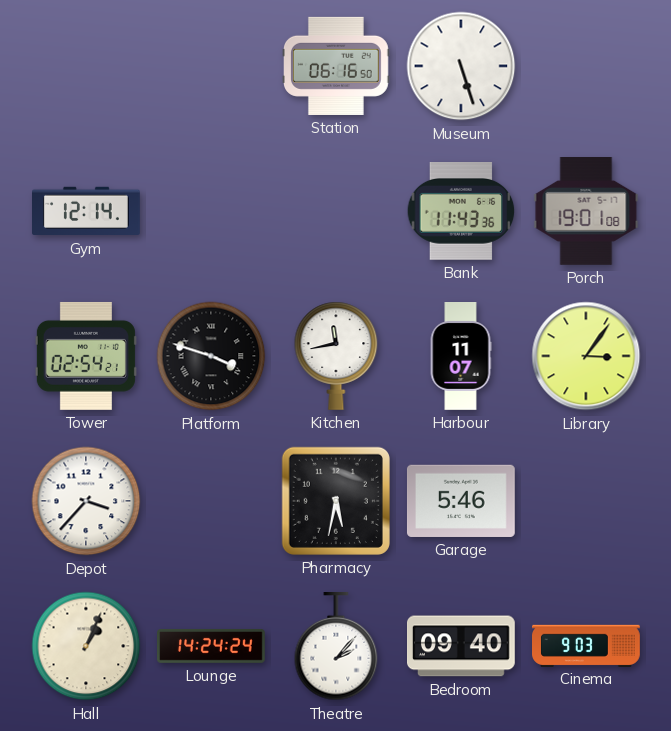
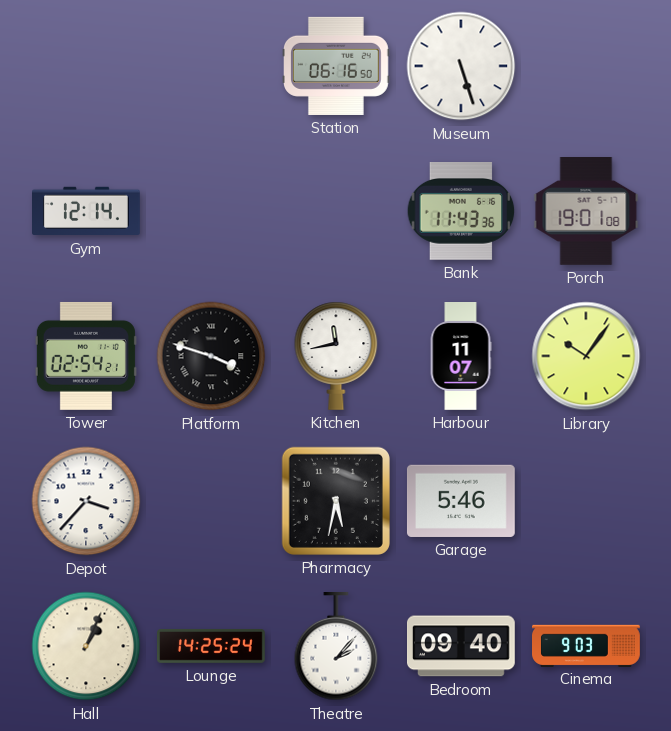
Library: 3:06 -> 10:06
Lounge: 14:24 -> 14:25
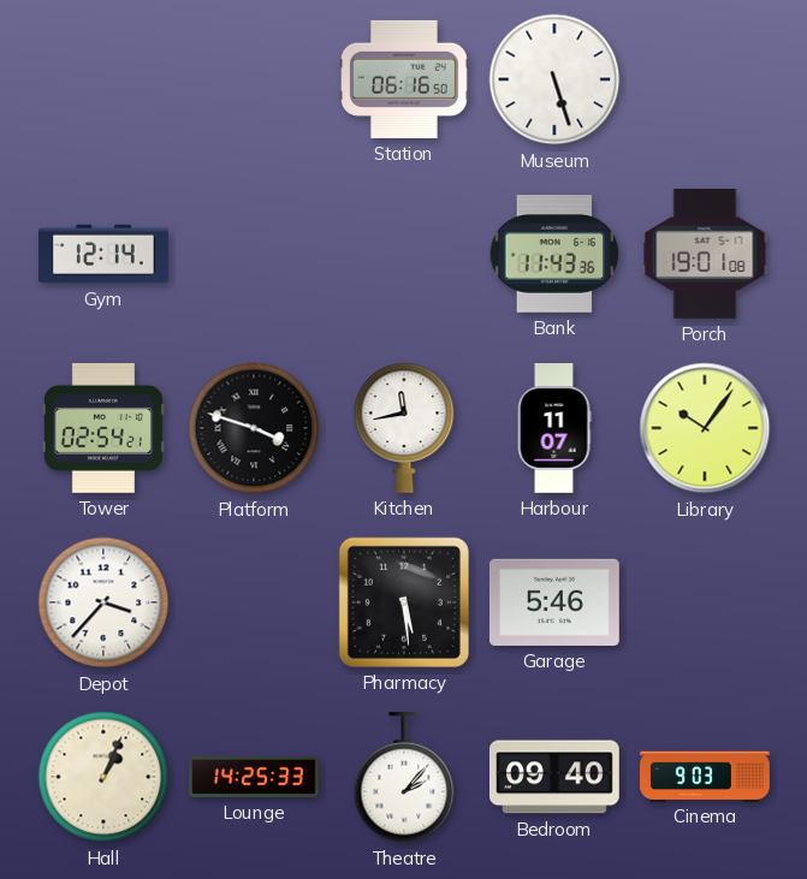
Pharmacy: 5:32 -> 5:29
Lounge: 14:25:24 -> 14:25:33
